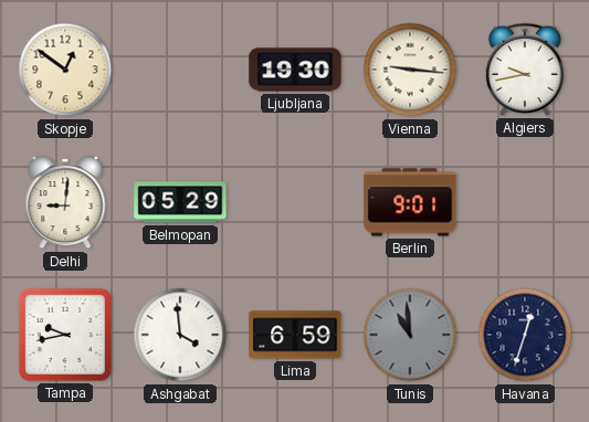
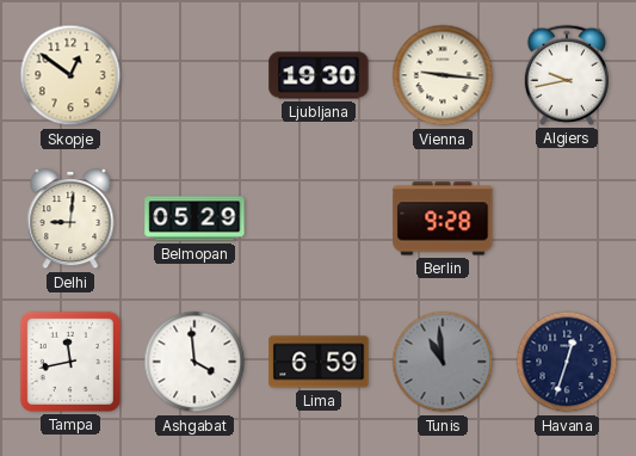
Berlin: 9:01 -> 9:28
Tampa: 9:43 -> 11:43
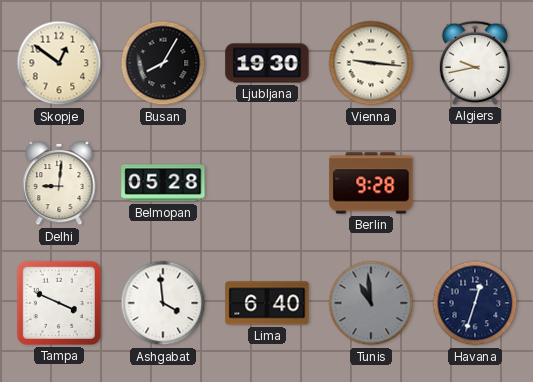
Busan: none -> 8:05
Belmopan: 05:29 -> 05:28
Tampa: 11:43 -> 3:49
Lima: 6:59 -> 6:40
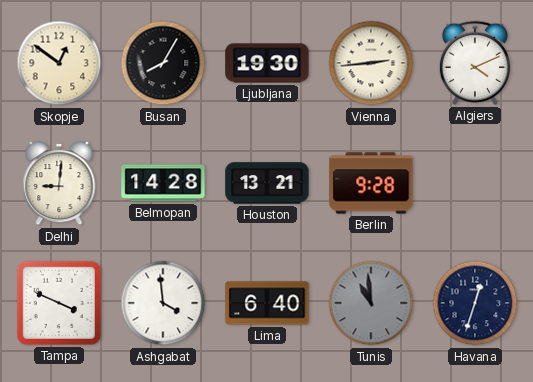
Vienna: 9:16 -> 2:44
Algiers: 9:43 -> 4:11
Belmopan: 05:28 -> 14:28
Houston: none -> 13:21
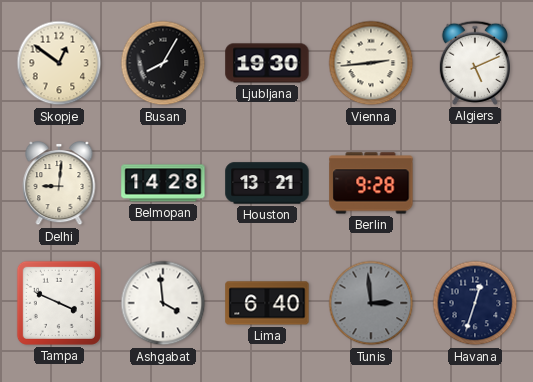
Algiers: 4:11 -> 5:11
Tunis: 10:59 -> 2:59
